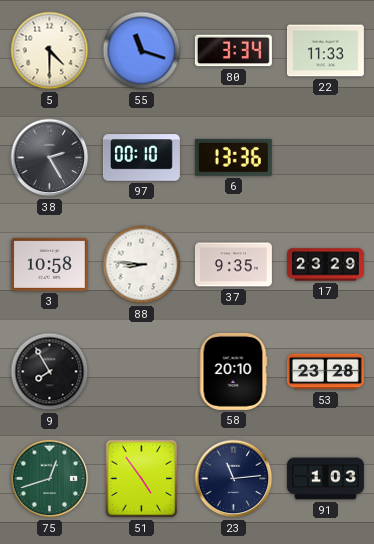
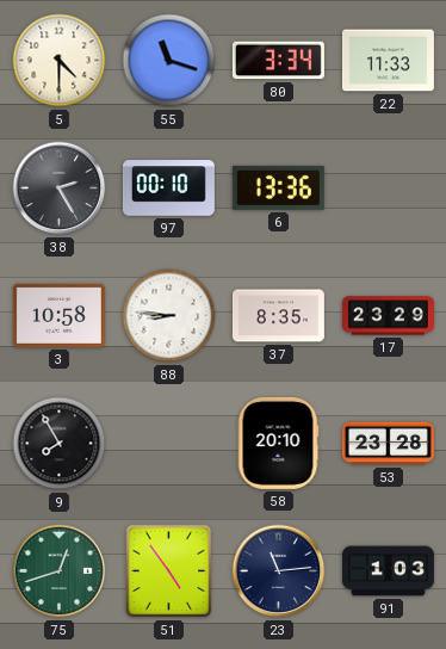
37: 9:35 -> 8:35
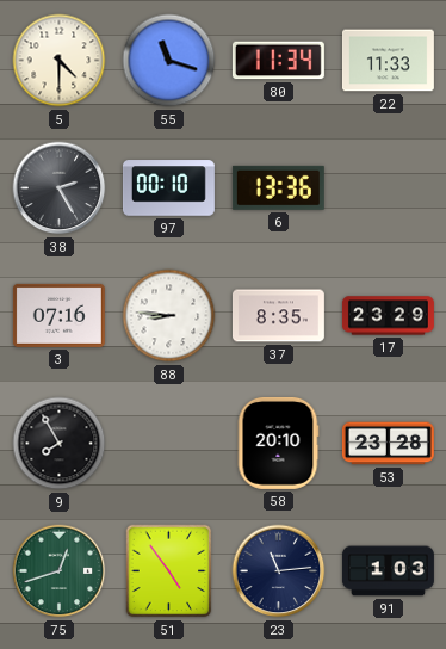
80: 3:34 -> 11:34
3: 10:58 -> 07:16
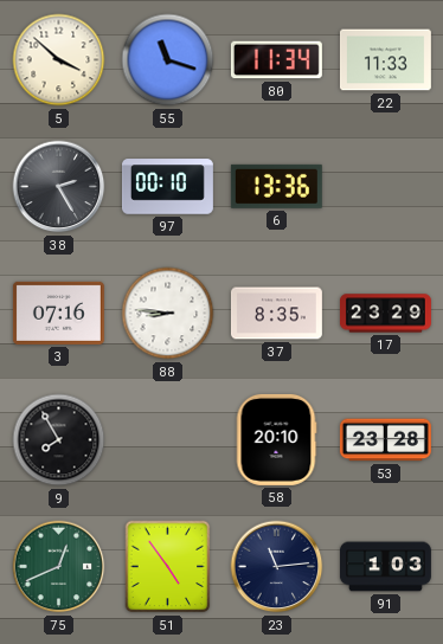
5: 4:30 -> 3:52
75: 12:42 -> 12:41
